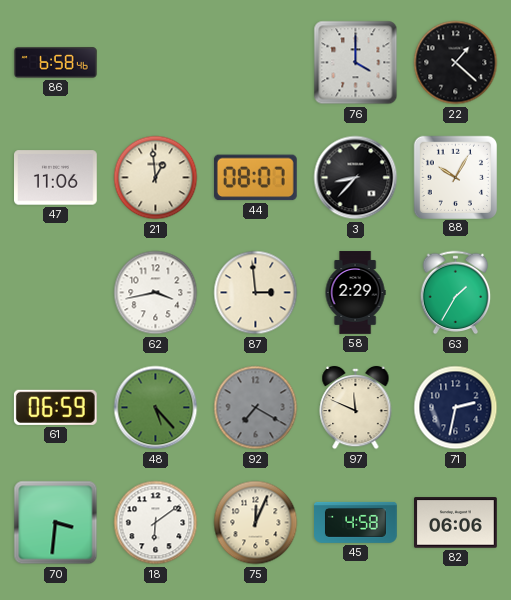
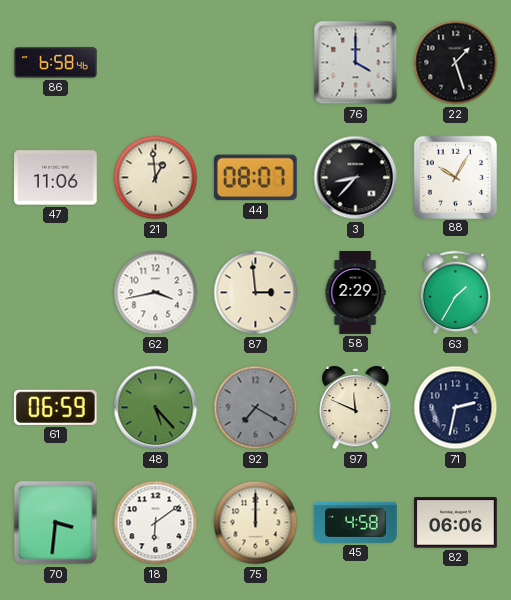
22: 1:22 -> 1:27
75: 12:04 -> 12:00
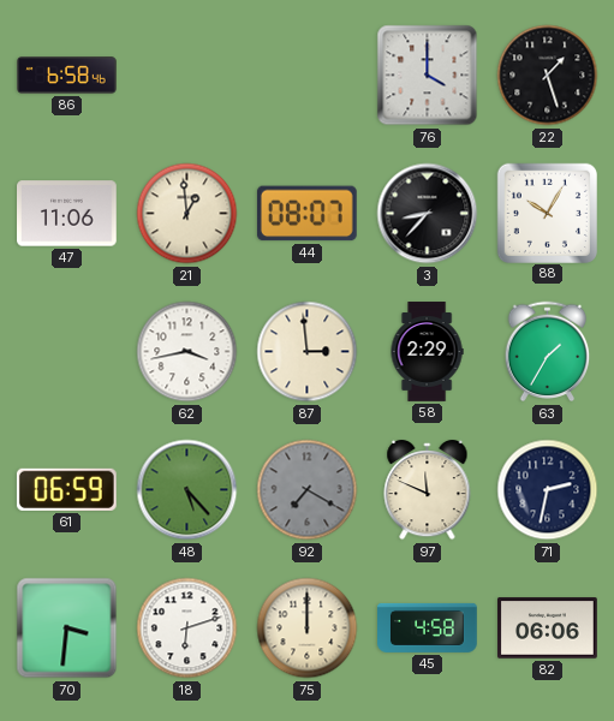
18: 6:09 -> 6:12
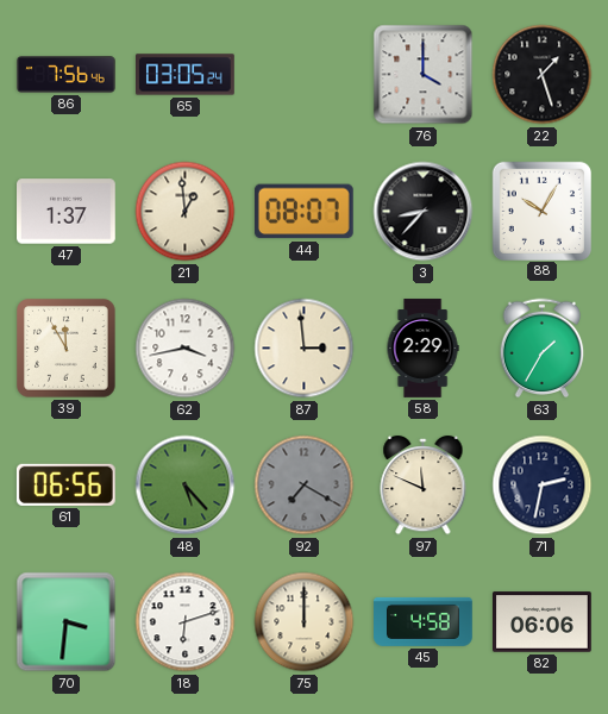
86: 6:58 -> 7:56
65: none -> 03:05
47: 11:06 -> 1:37
39: none -> 11:55
61: 06:59 -> 06:56
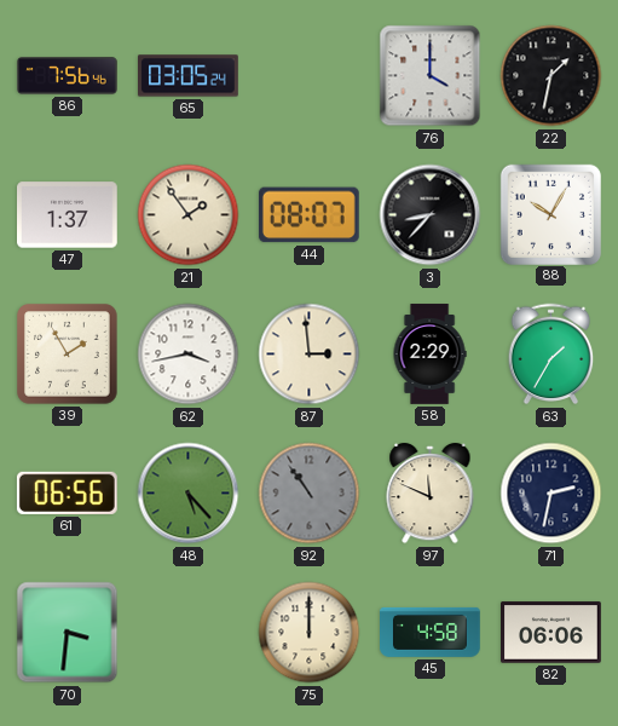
22: 1:27 -> 1:32
21: 12:59 -> 1:54
39: 11:55 -> 1:55
92: 7:20 -> 10:54
18: 6:12 -> none
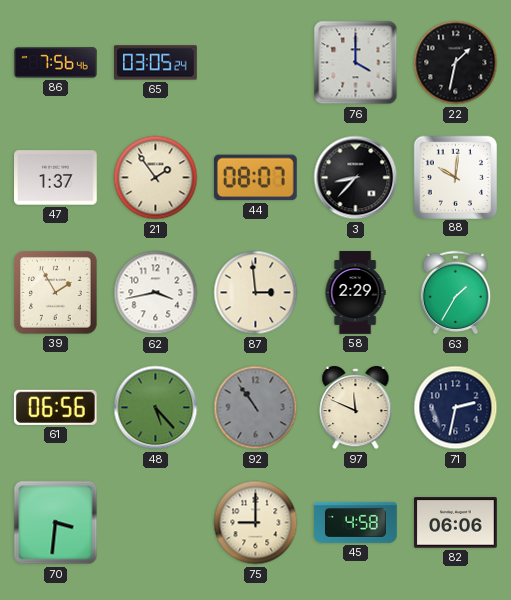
88: 10:05 -> 10:01
75: 12:00 -> 9:00
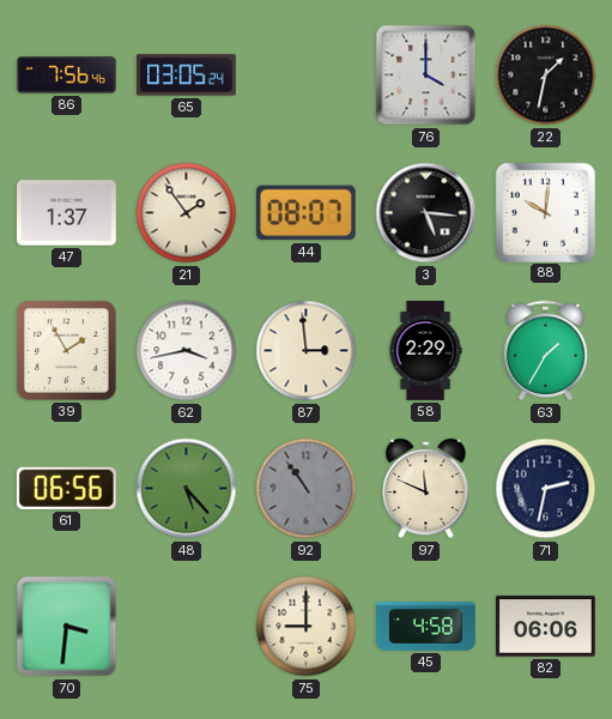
3: 8:37 -> 5:16
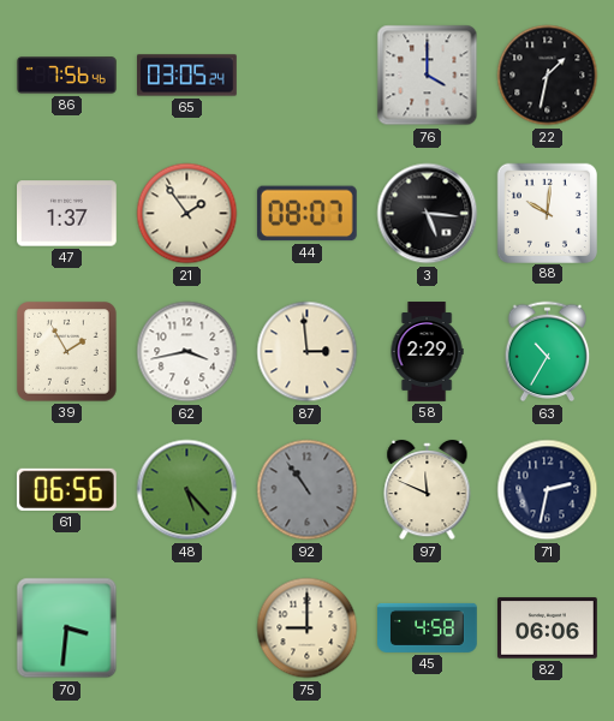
63: 1:35 -> 10:35
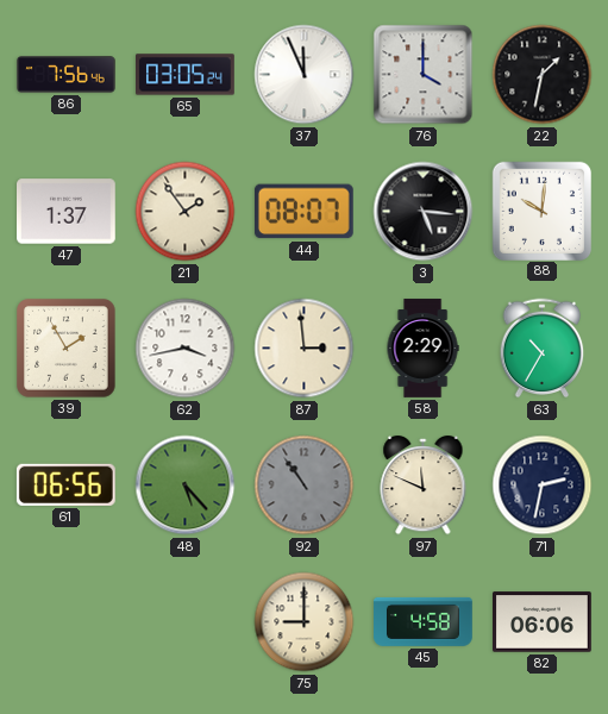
37: none -> 11:56
70: 3:31 -> none
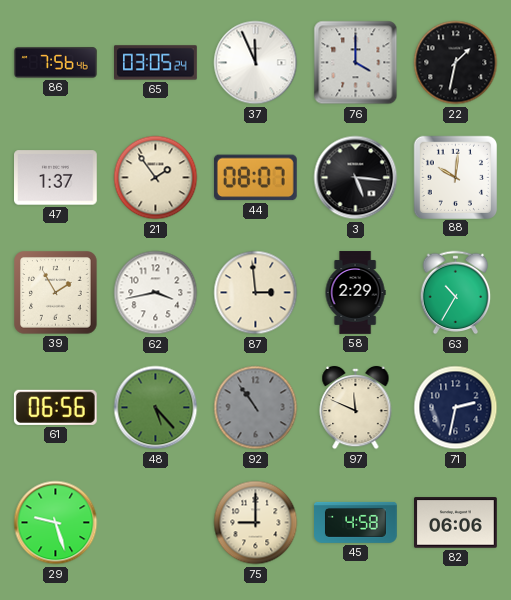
29: none -> 9:27
